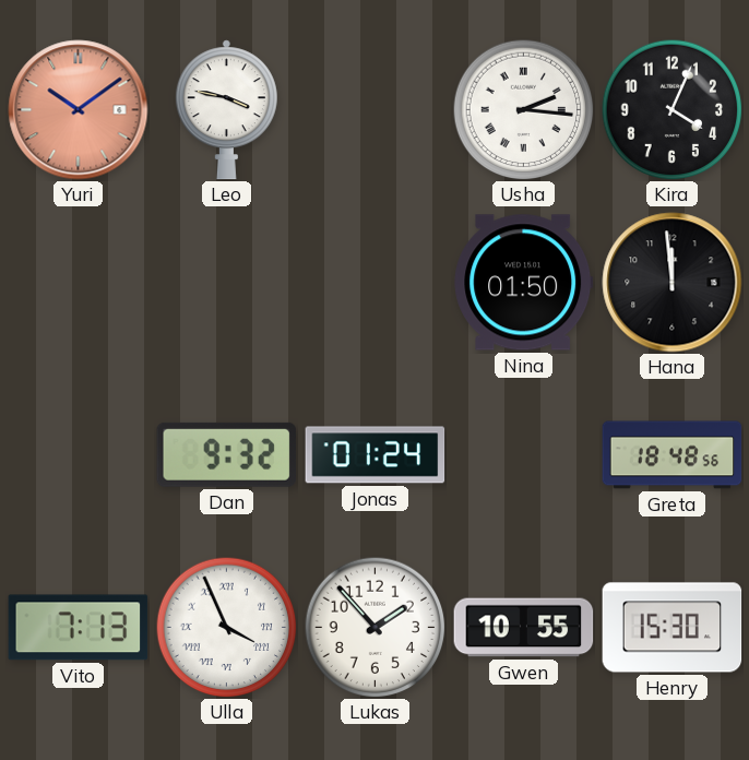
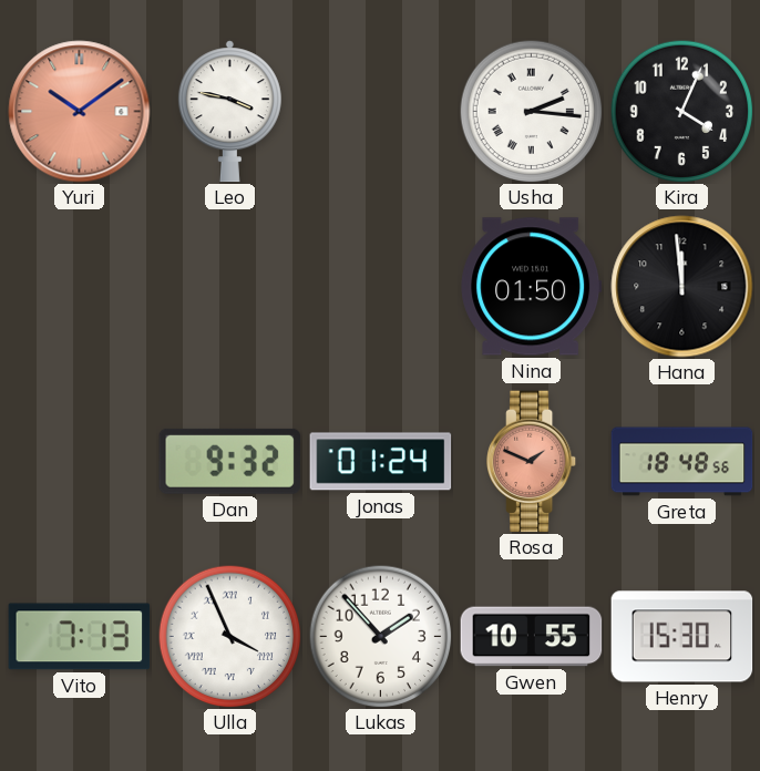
Rosa: none -> 1:49
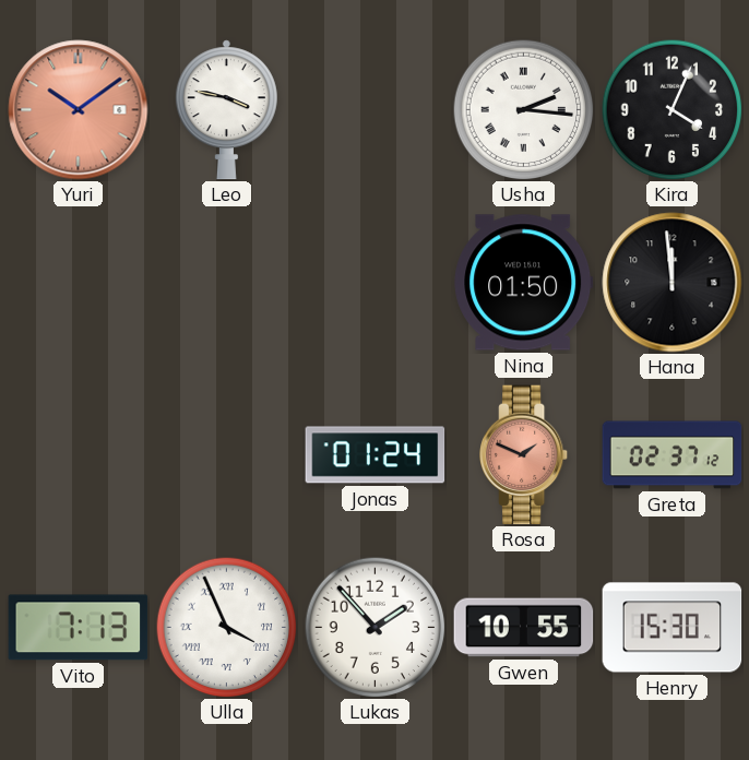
Dan: 9:32 -> none
Greta: 18:48 -> 02:37
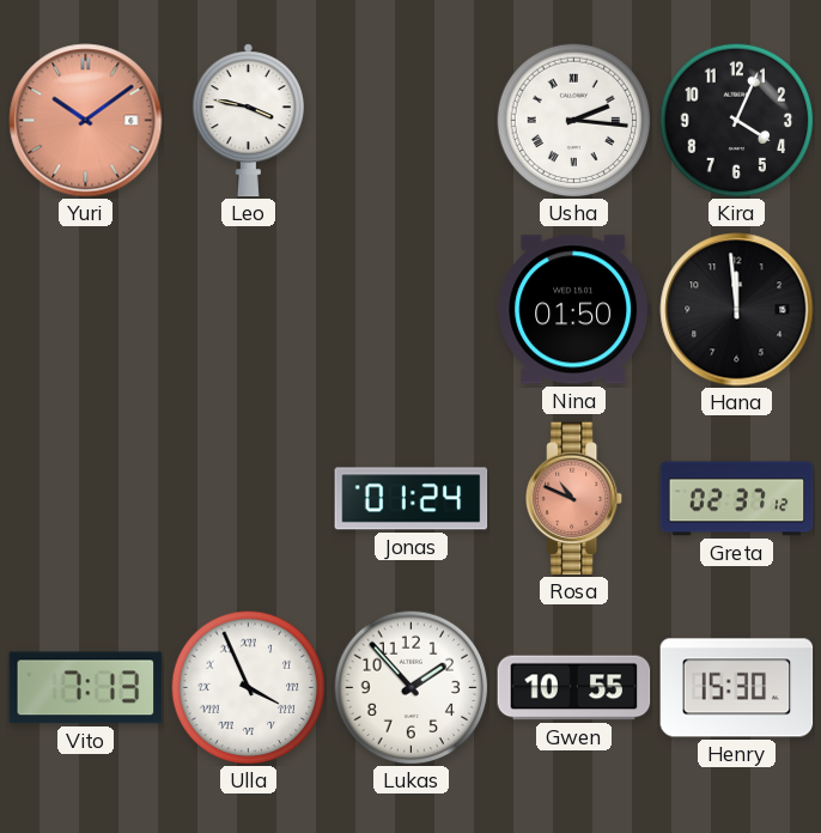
Rosa: 1:49 -> 10:49
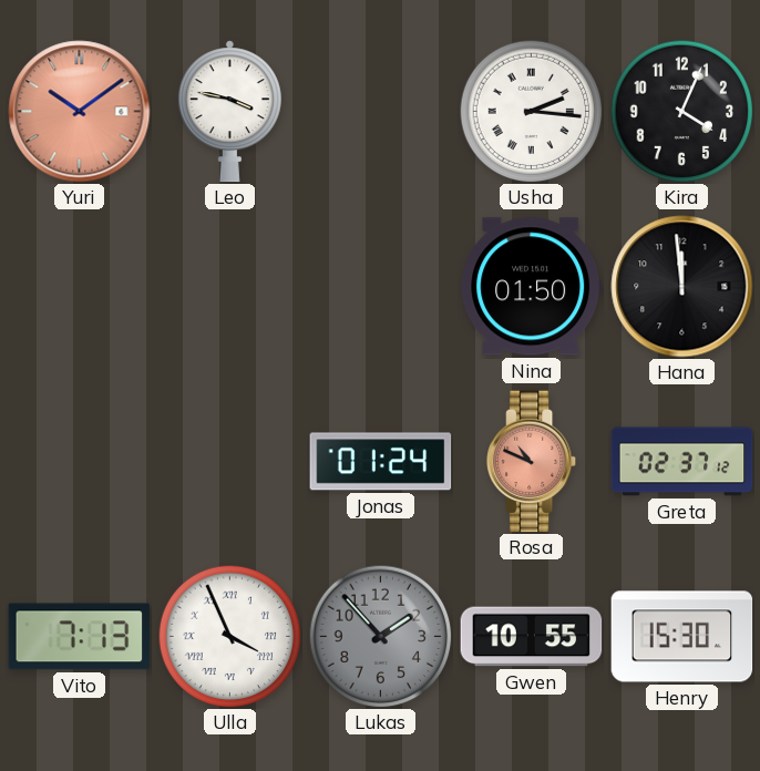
Lukas dial: white -> grey
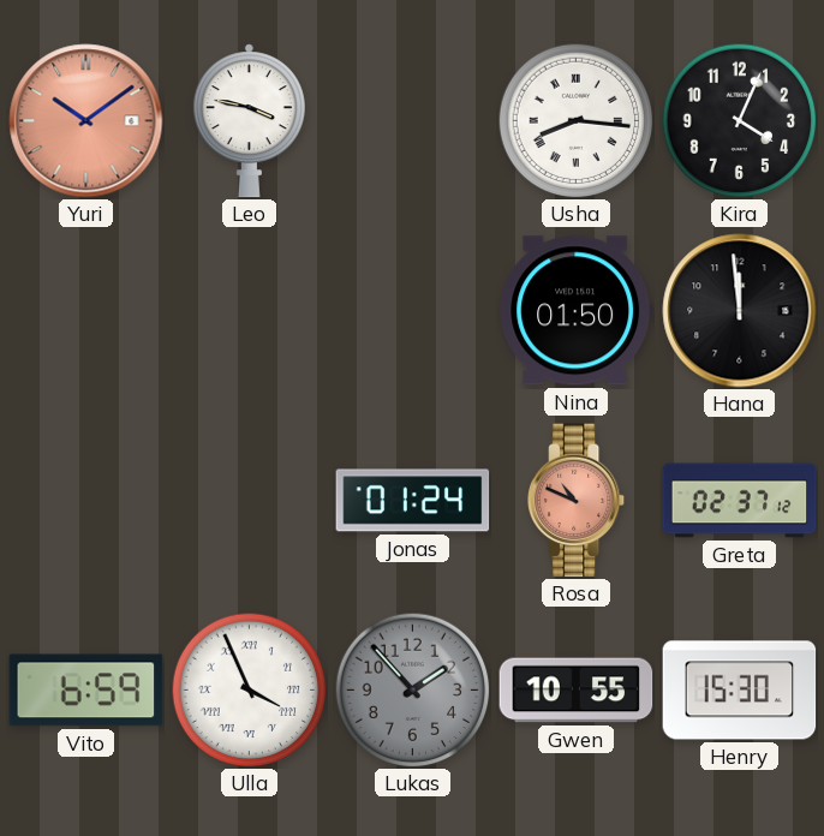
Usha: 2:16 -> 8:16
Vito: 7:13 -> 6:59
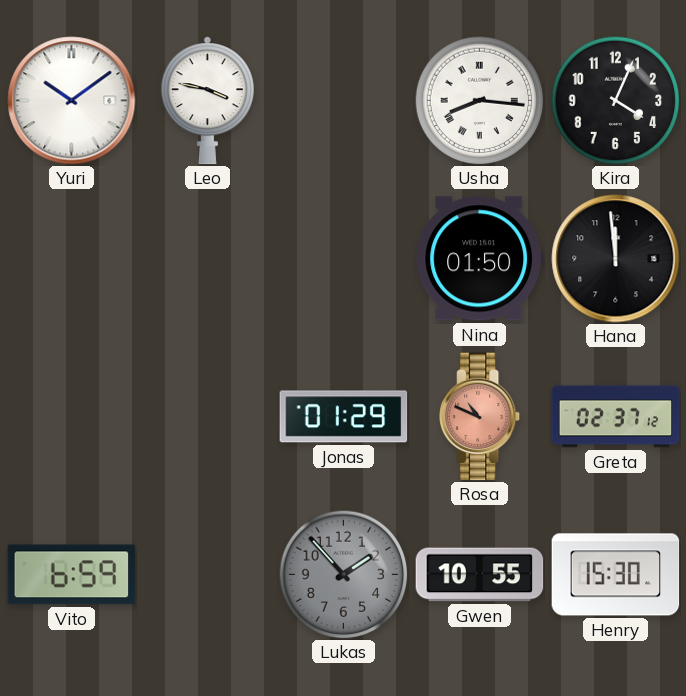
Yuri dial: salmon -> white
Jonas: 01:24 -> 01:29
Ulla: 3:56 -> none
